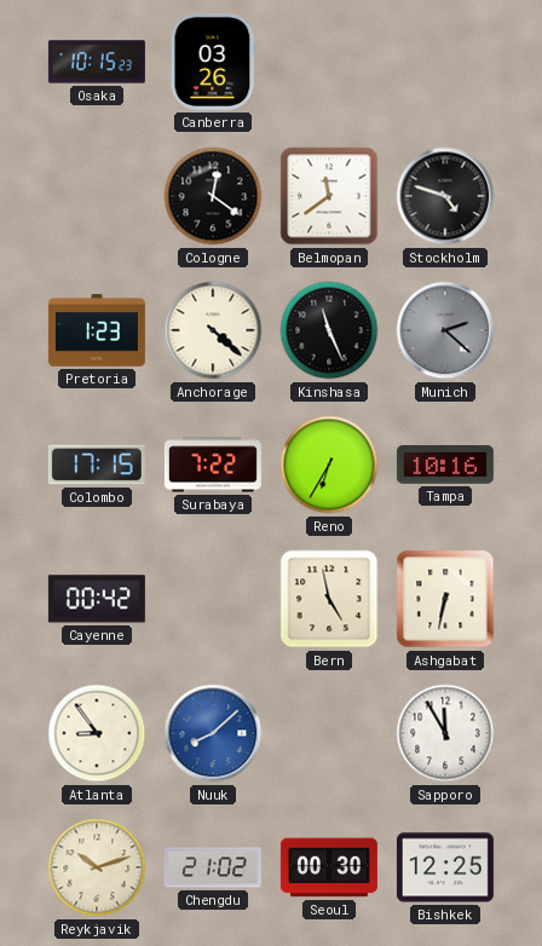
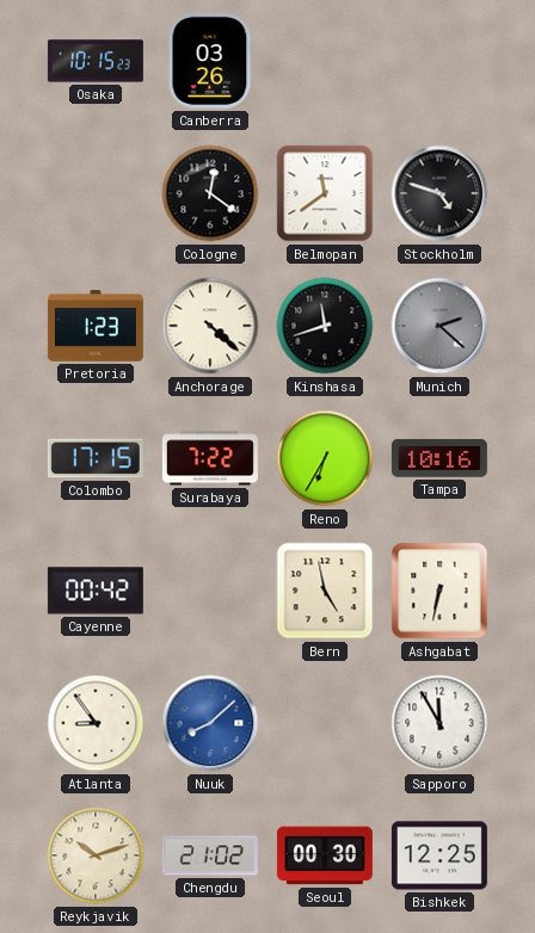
Kinshasa: 11:26 -> 11:42
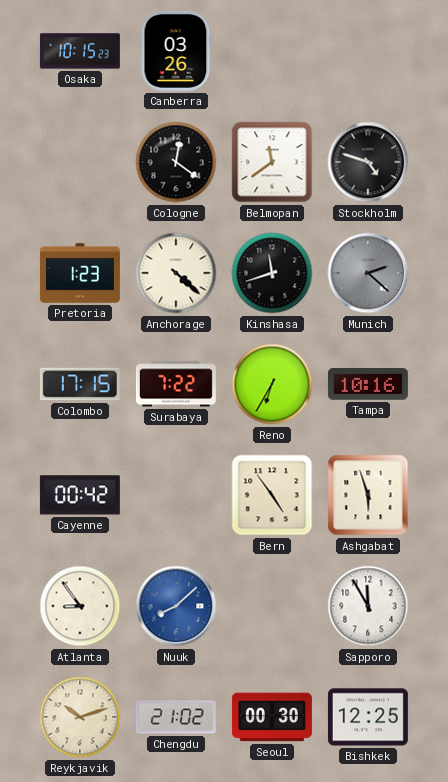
Bern: 4:58 -> 4:54
Ashgabat: 6:32 -> 5:57
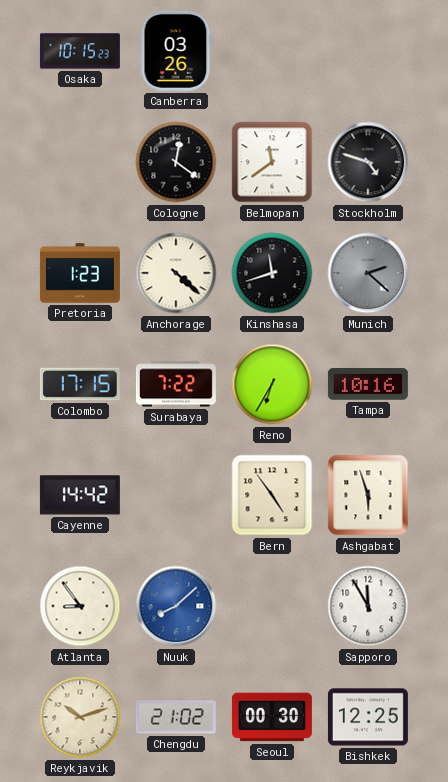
Cayenne: 00:42 -> 14:42
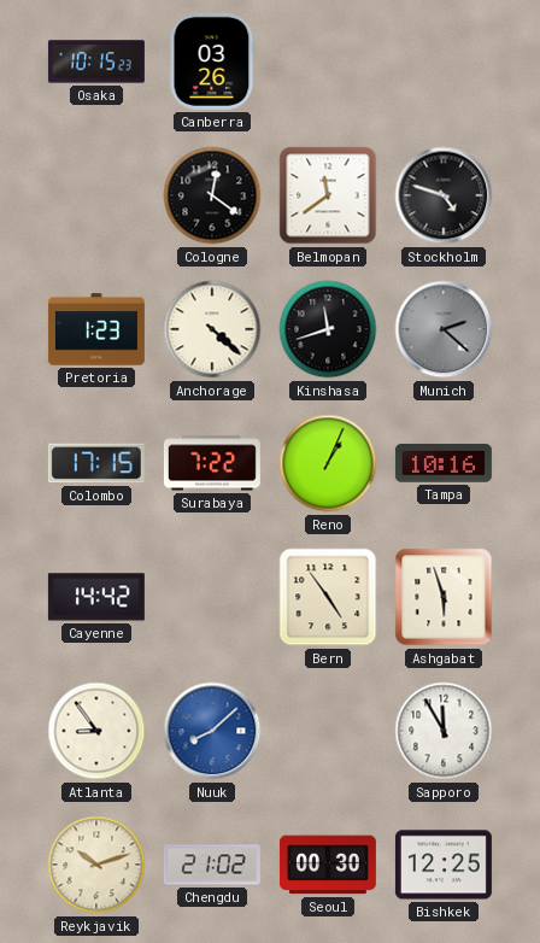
Reno: 6:35 -> 1:04
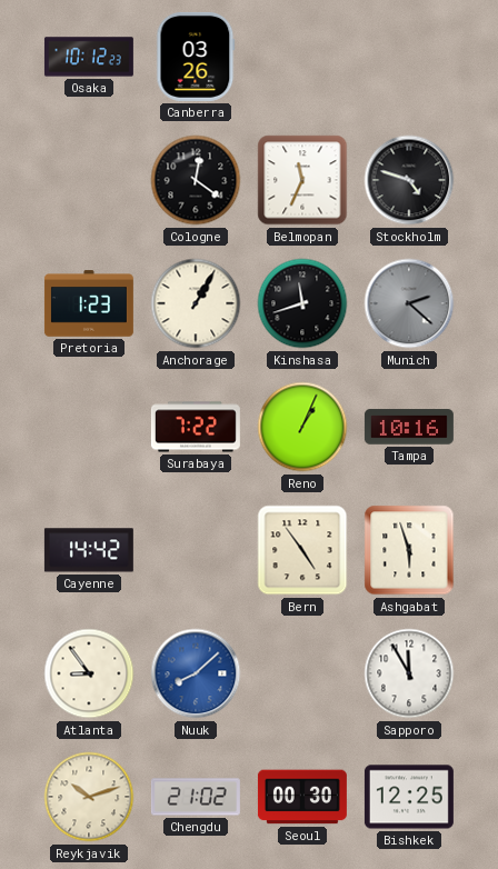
Osaka: 10:15 -> 10:12
Belmopan: 11:39 -> 11:34
Anchorage: 4:22 -> 1:05
Colombo: 17:15 -> none
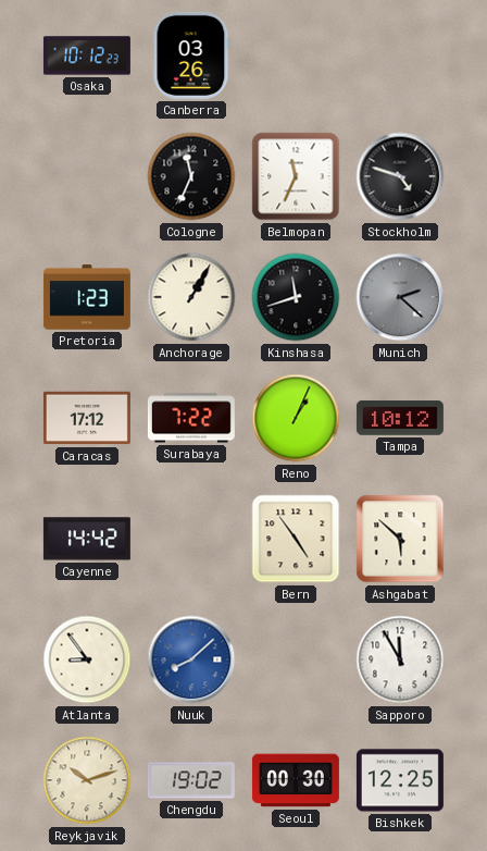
Cologne: 12:21 -> 11:34
Caracas: none -> 17:12
Tampa: 10:16 -> 10:12
Ashgabat: 5:57 -> 5:52
Chengdu: 21:02 -> 19:02
